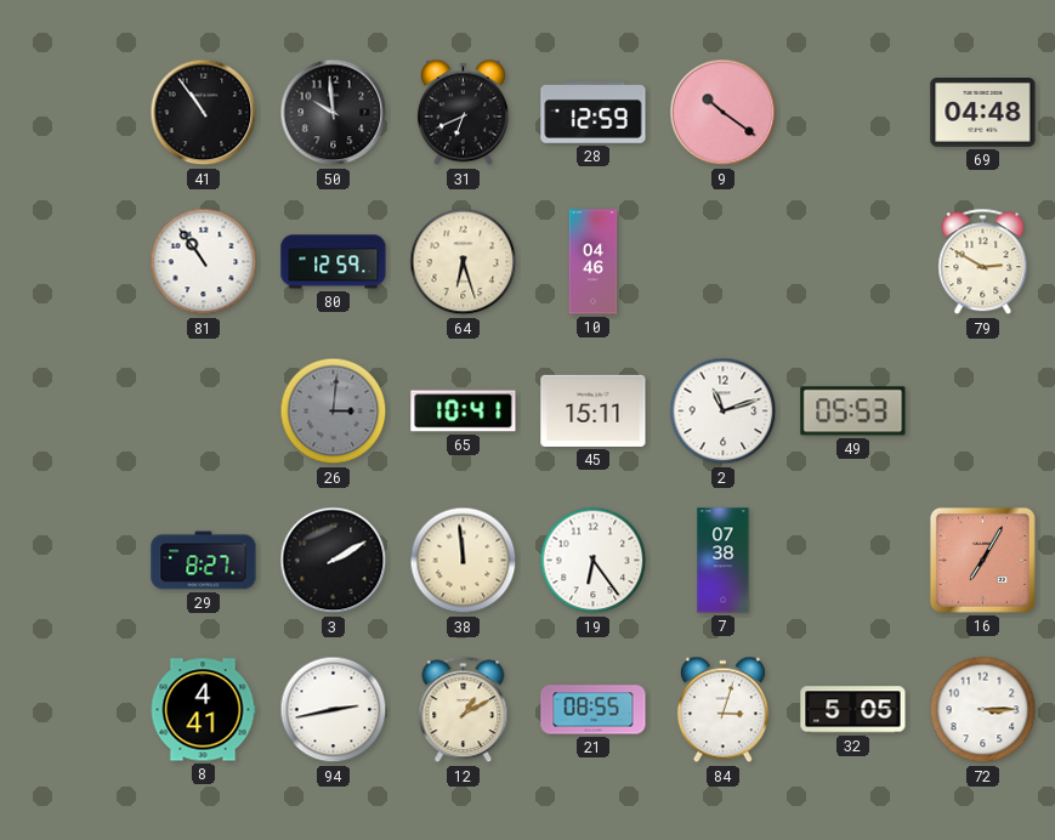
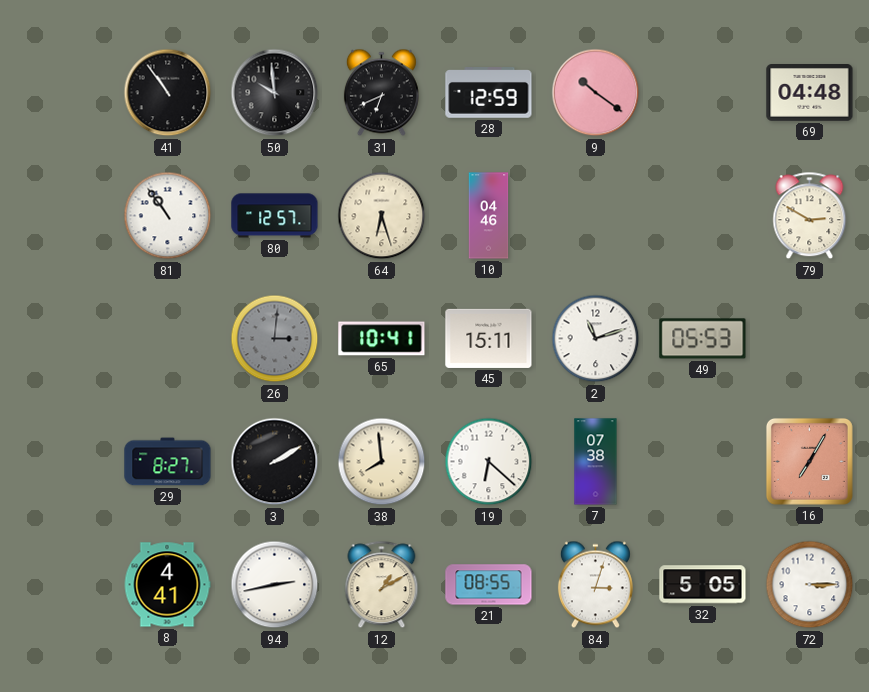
80: 12:59 -> 12:57
38: 11:59 -> 7:59
19: 6:24 -> 6:22
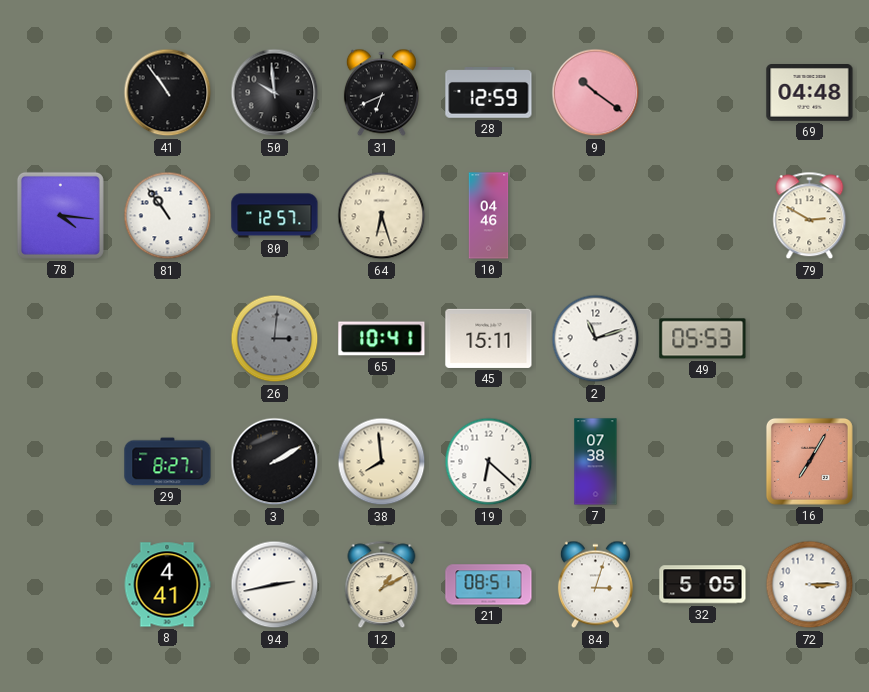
78: none -> 4:16
21: 08:55 -> 08:51
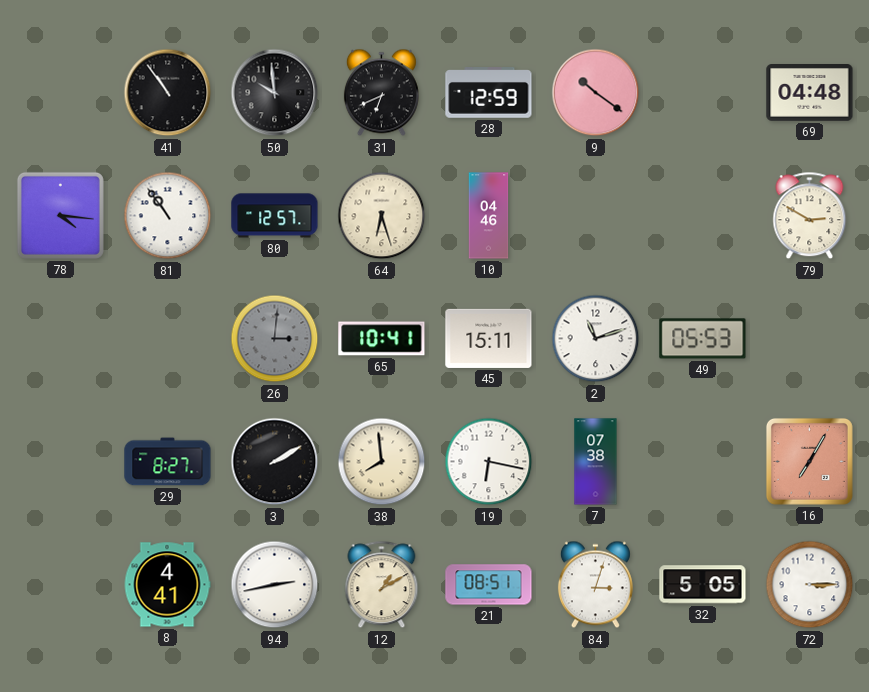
19: 6:22 -> 6:17
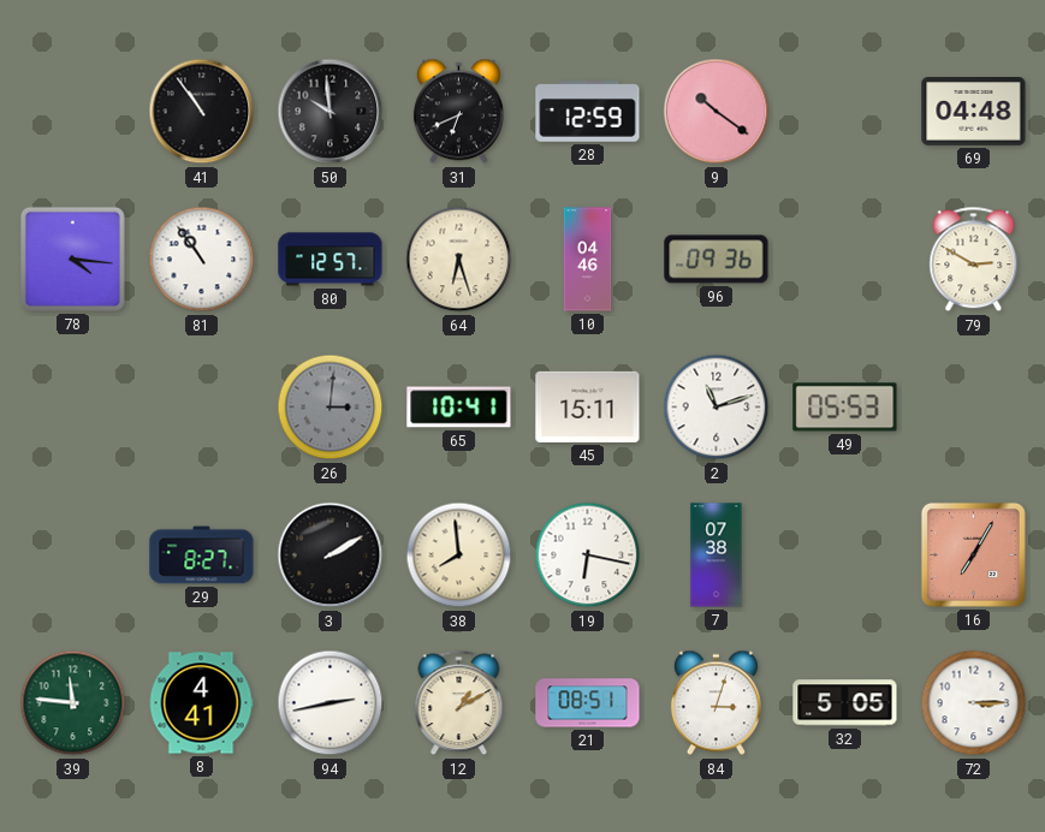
96: none -> 09:36
39: none -> 11:46
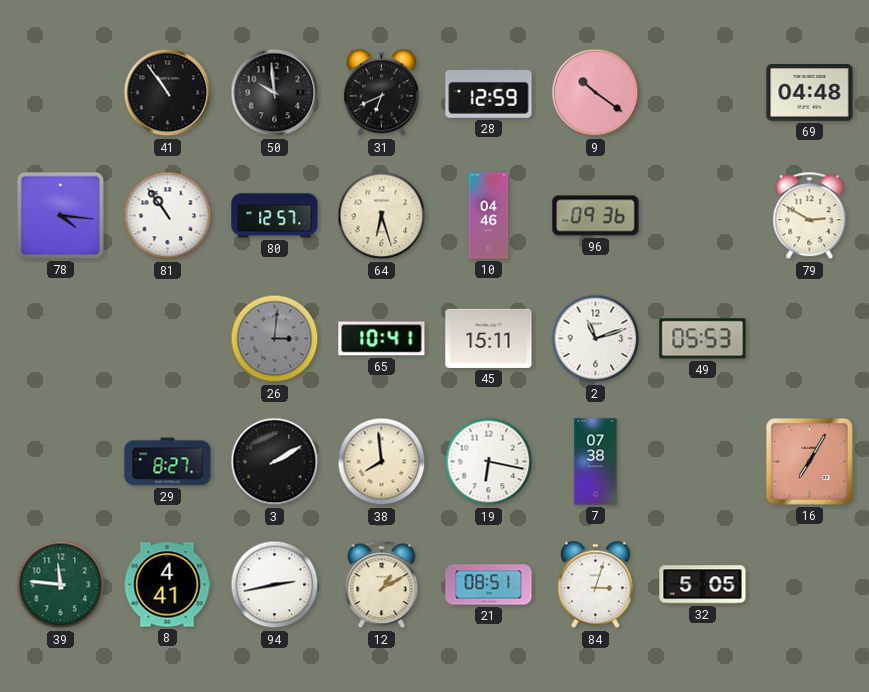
72: 3:15 -> none
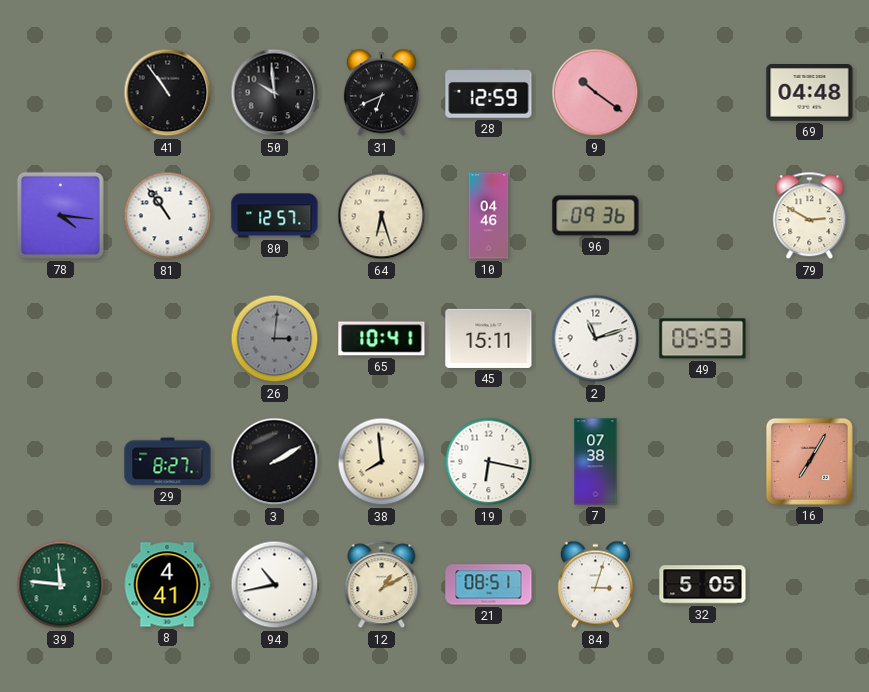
94: 2:43 -> 10:43
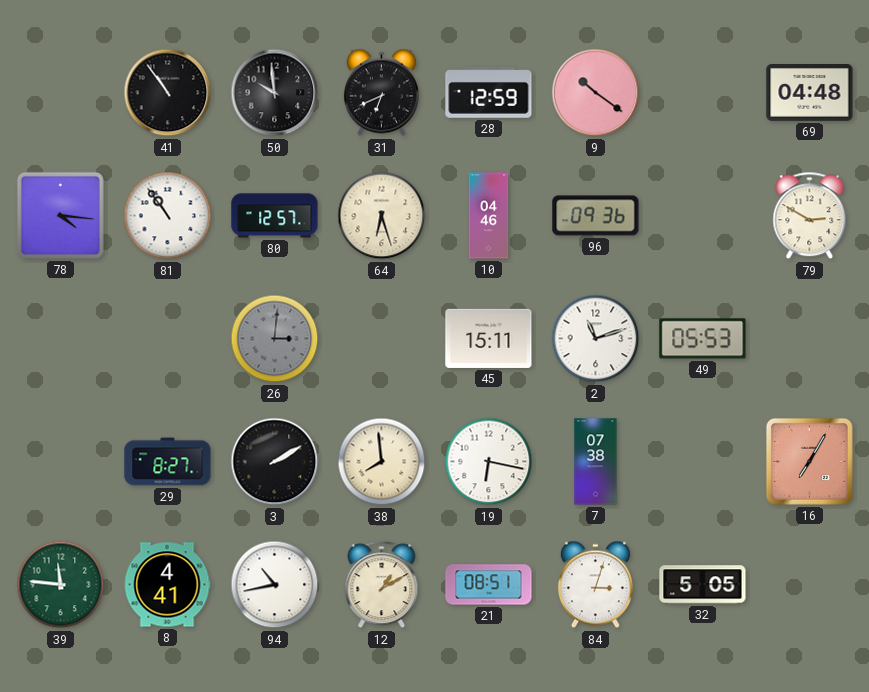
65: 10:41 -> none
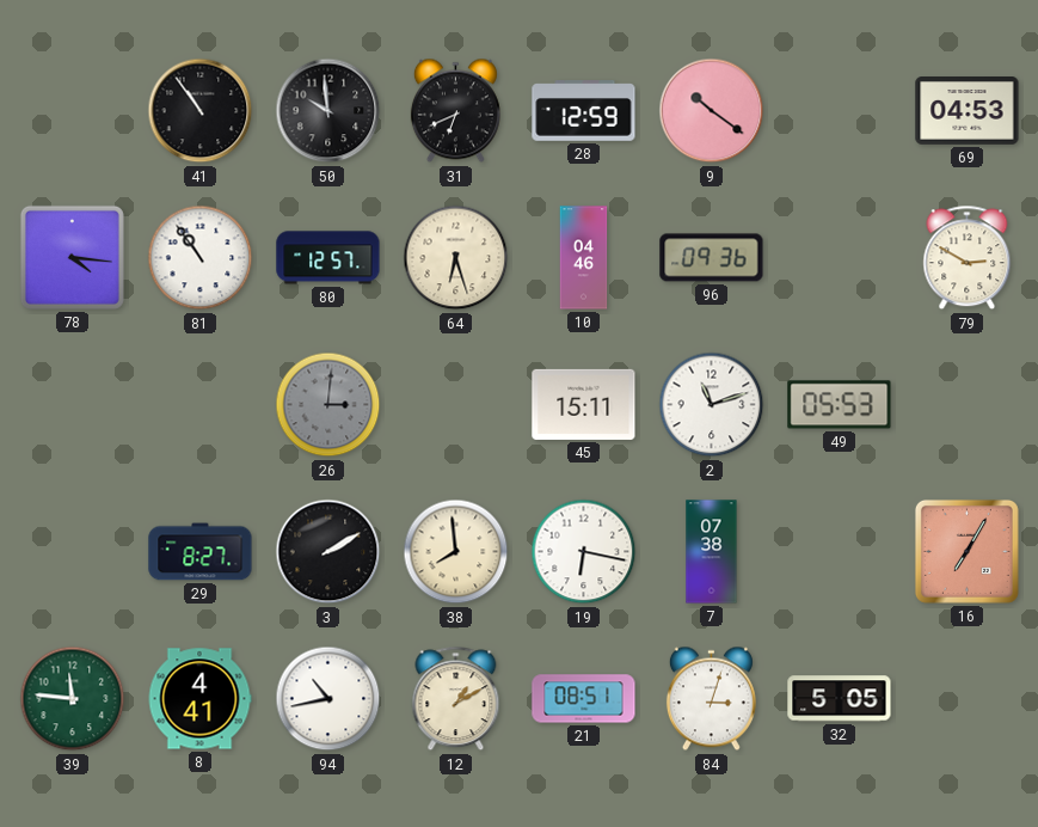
69: 04:48 -> 04:53
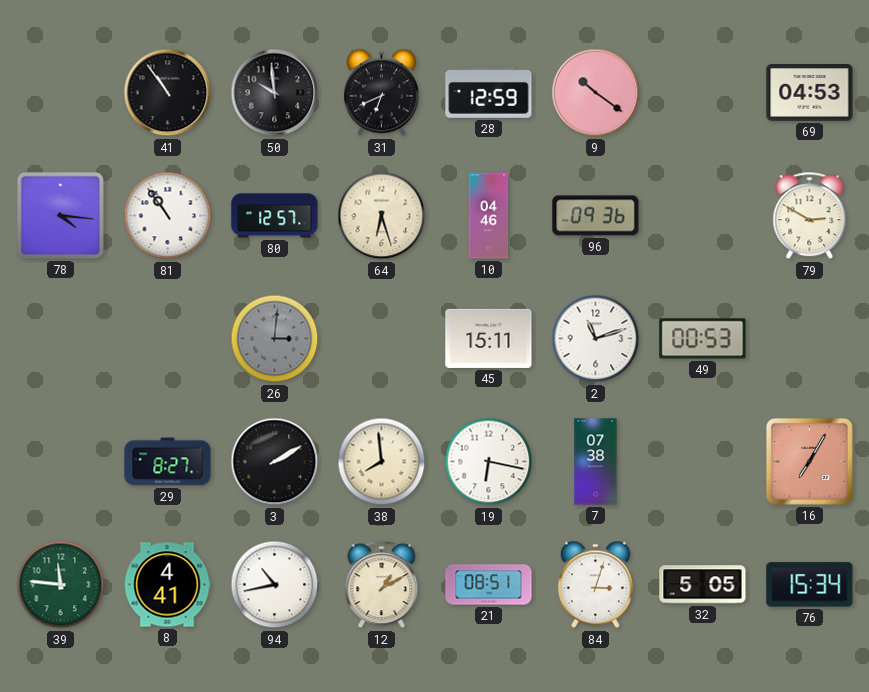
49: 05:53 -> 00:53
76: none -> 15:34
